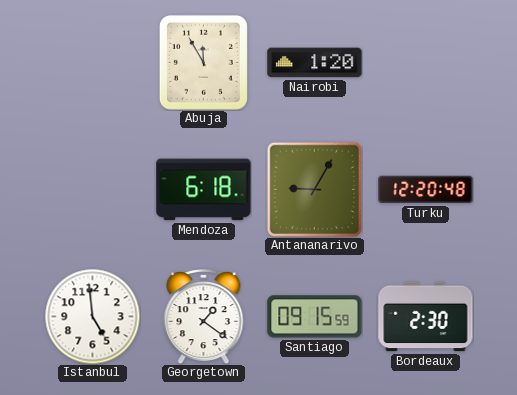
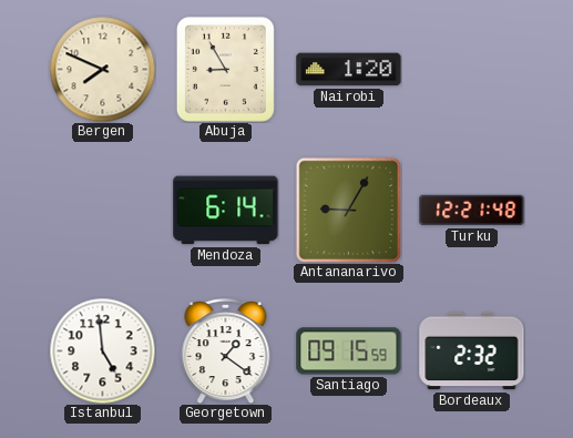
Bergen: none -> 7:49
Abuja: 11:55 -> 8:55
Mendoza: 6:18 -> 6:14
Turku: 12:20 -> 12:21
Bordeaux: 2:30 -> 2:32
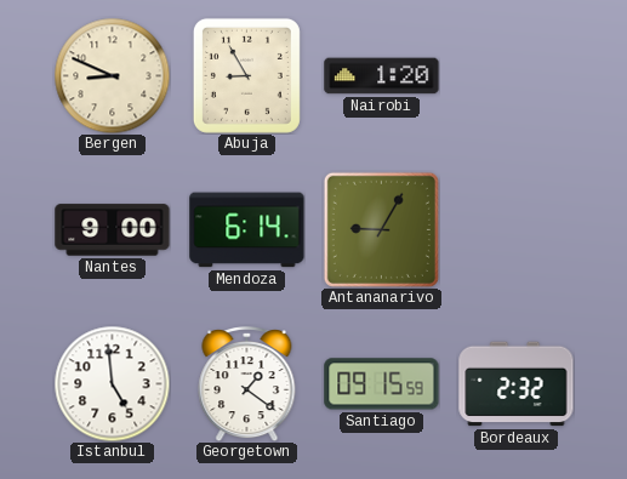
Bergen: 7:49 -> 8:49
Nantes: none -> 9:00
Turku: 12:21 -> none
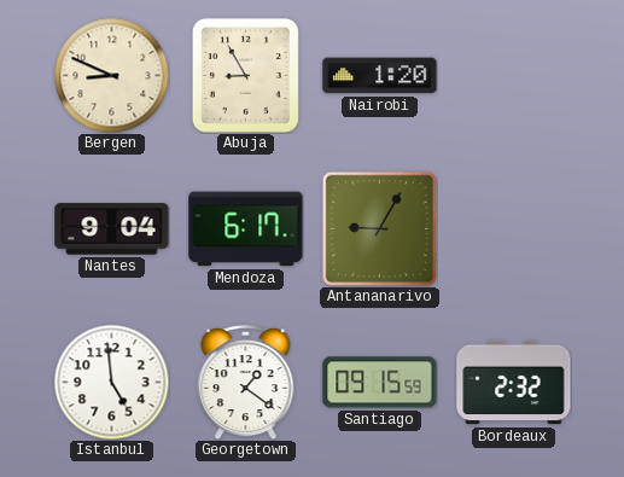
Nantes: 9:00 -> 9:04
Mendoza: 6:14 -> 6:17
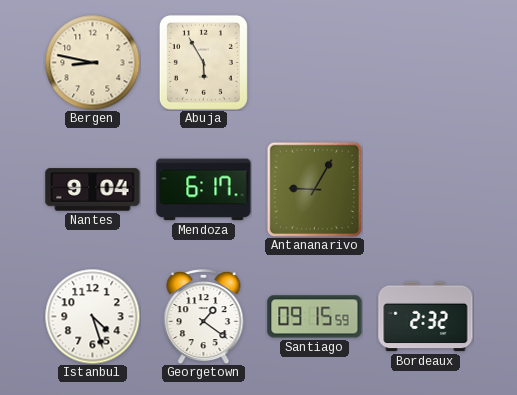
Bergen: 8:49 -> 8:47
Abuja: 8:55 -> 5:55
Nairobi: 1:20 -> none
Istanbul: 4:59 -> 4:27
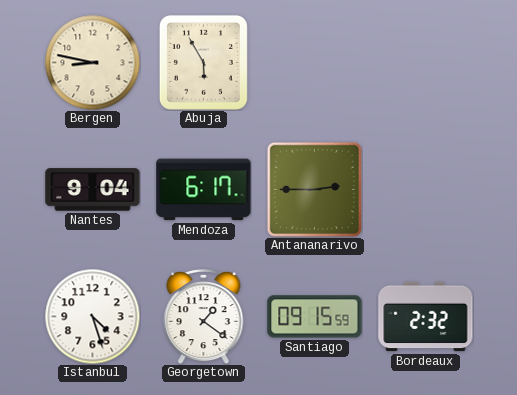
Antananarivo: 9:05 -> 2:45
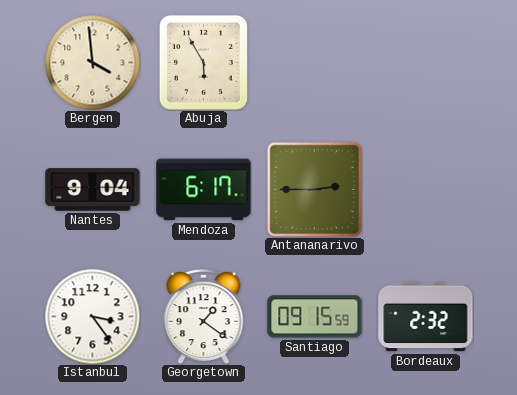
Bergen: 8:47 -> 3:59
Istanbul: 4:27 -> 3:24
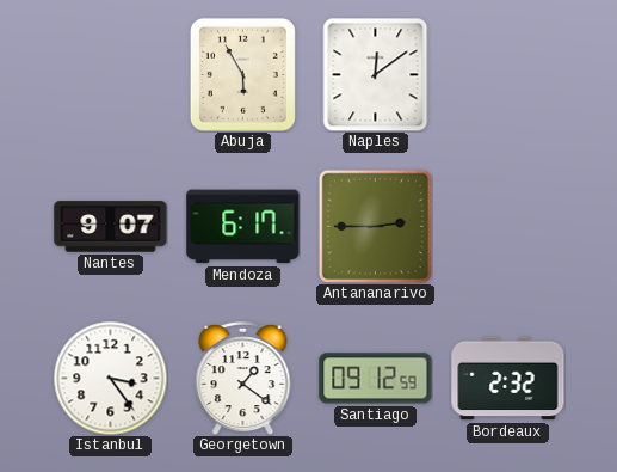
Bergen: 3:59 -> none
Naples: none -> 12:09
Nantes: 9:04 -> 9:07
Santiago: 09:15 -> 09:12
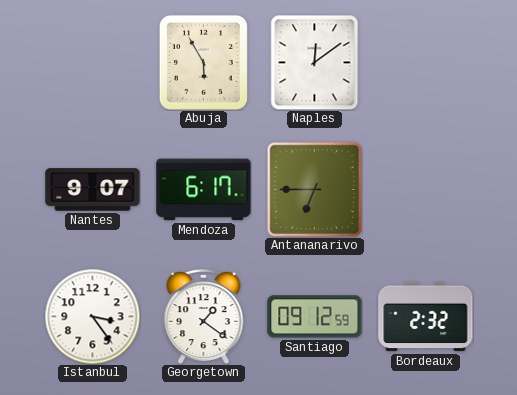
Antananarivo: 2:45 -> 6:45
